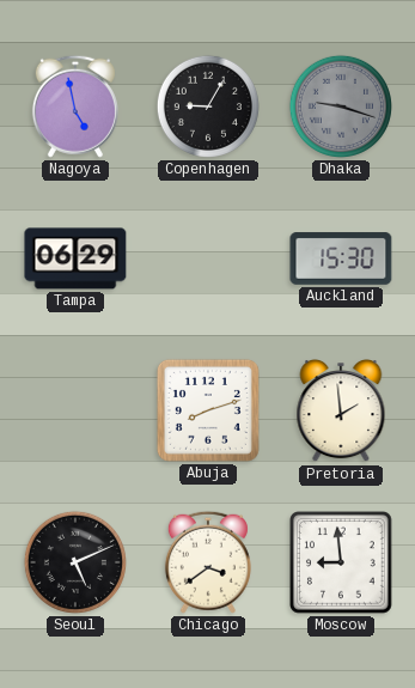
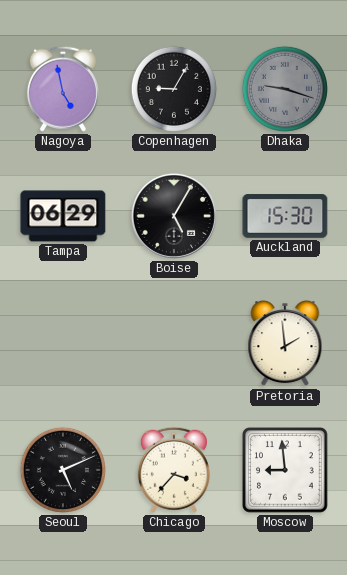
Boise: none -> 5:05
Abuja: 8:12 -> none
Chicago: 3:39 -> 3:37
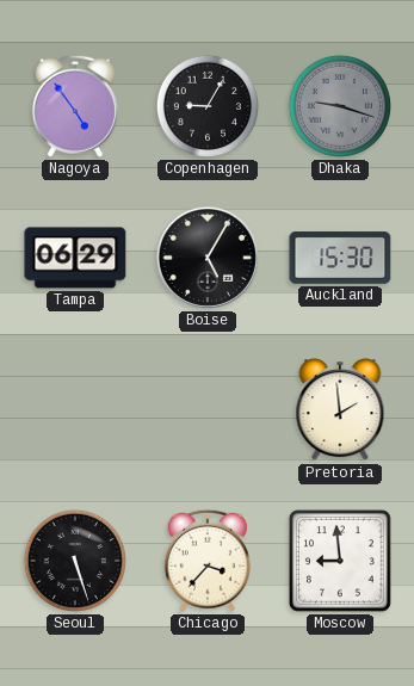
Nagoya: 4:58 -> 4:54
Seoul: 5:11 -> 5:27
